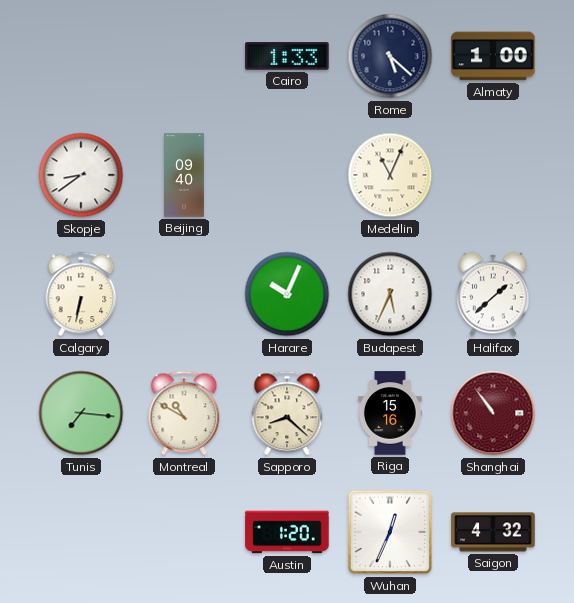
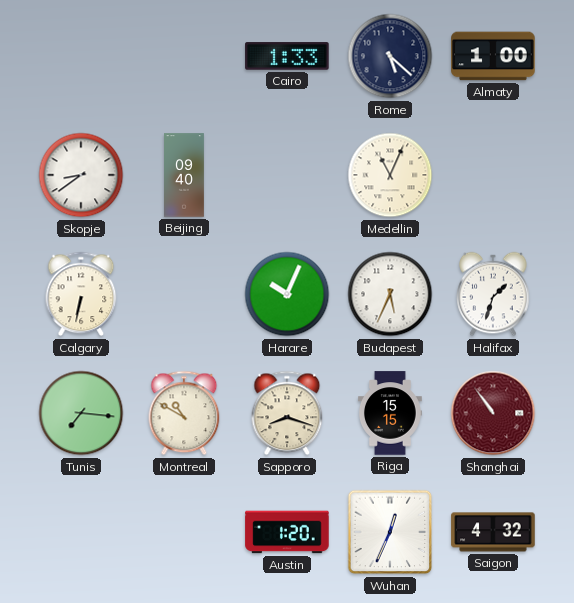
Halifax: 1:38 -> 1:33
Sapporo: 8:22 -> 8:18
Riga: 15:16 -> 15:15
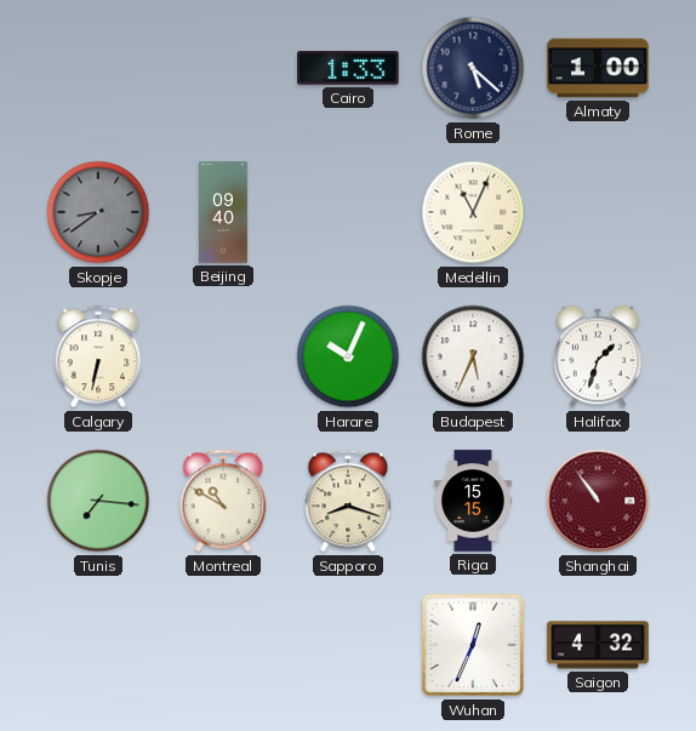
Skopje dial: white -> grey
Austin: 1:20 -> none
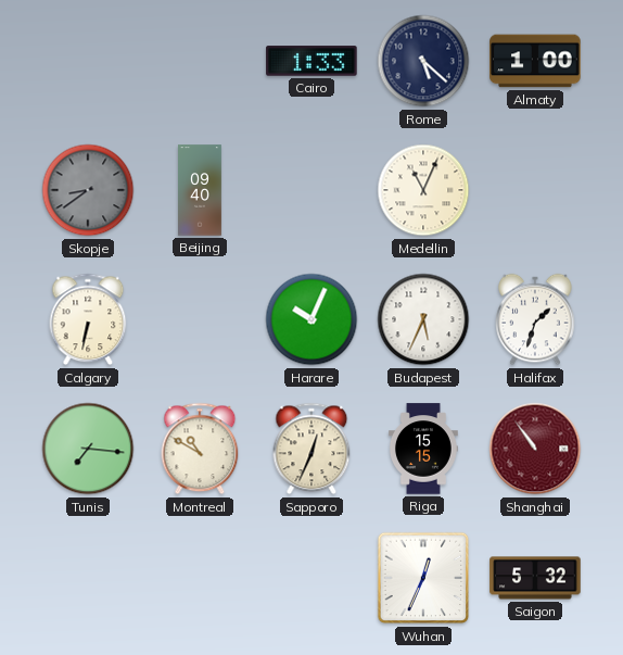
Sapporo: 8:18 -> 12:34
Saigon: 4:32 -> 5:32
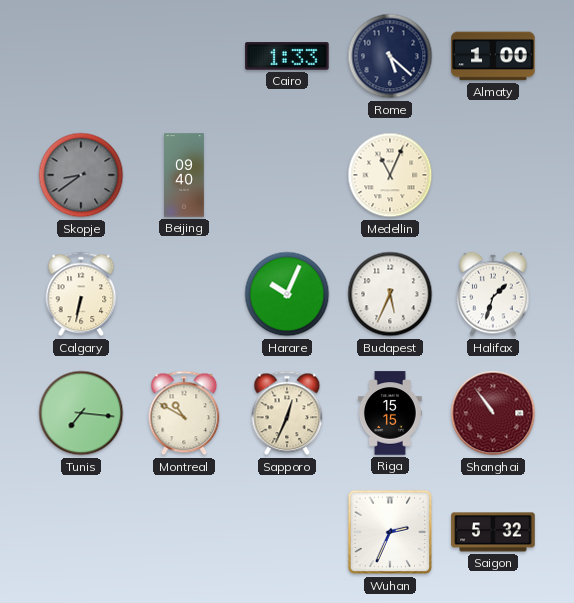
Wuhan: 12:34 -> 2:34
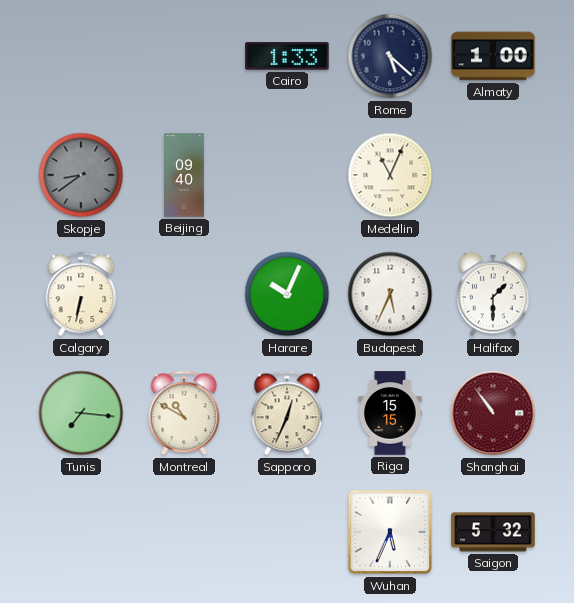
Halifax: 1:33 -> 1:30
Wuhan: 2:34 -> 5:34
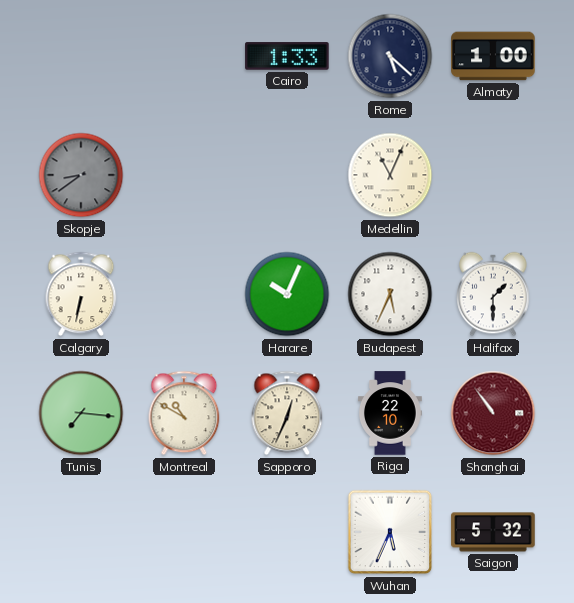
Beijing: 09:40 -> none
Riga: 15:15 -> 22:10
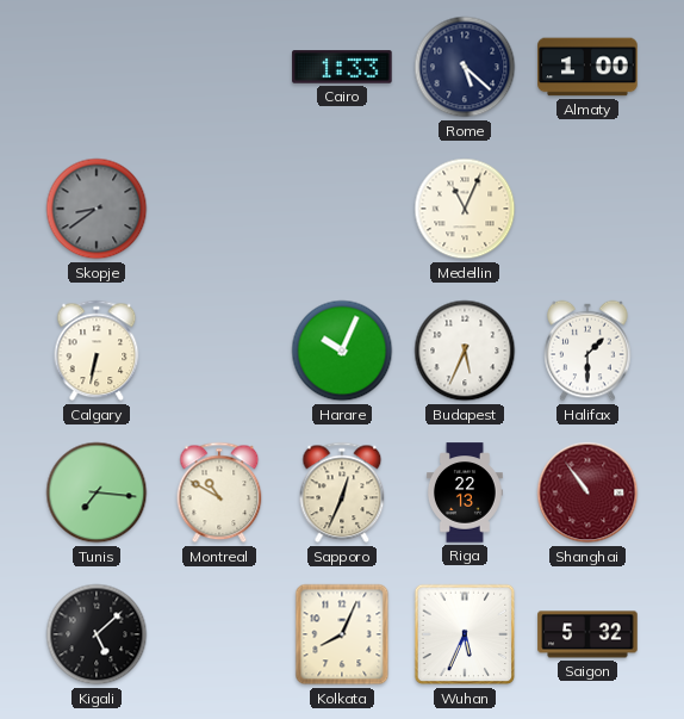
Riga: 22:10 -> 22:13
Kigali: none -> 5:08
Kolkata: none -> 8:04
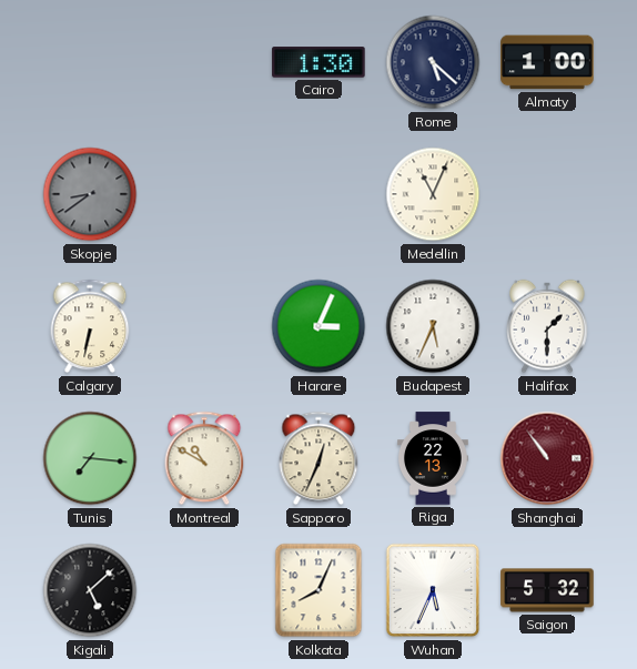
Cairo: 1:33 -> 1:30
Harare: 10:04 -> 3:04
